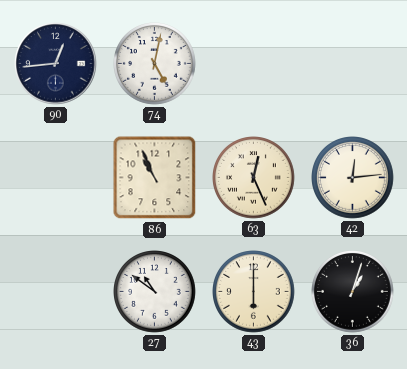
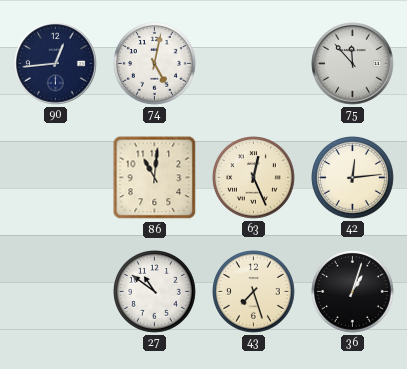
75: none -> 11:53
86: 10:56 -> 11:01
43: 6:00 -> 7:27
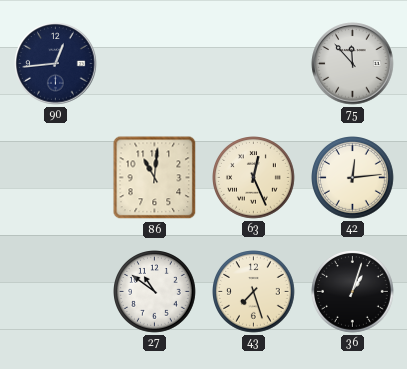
74: 5:02 -> none
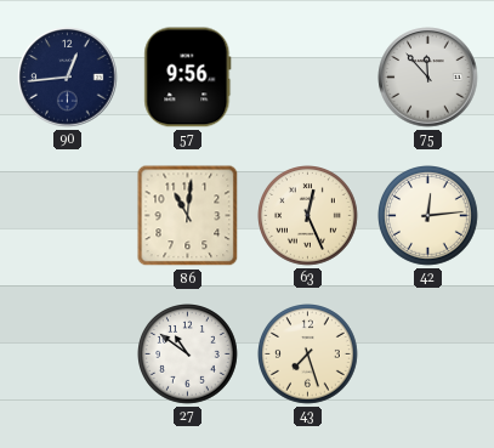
57: none -> 9:56
36: 1:03 -> none
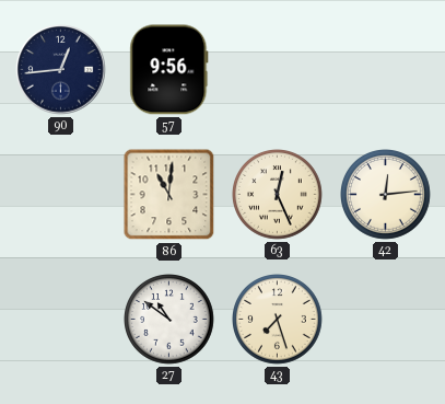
75: 11:53 -> none
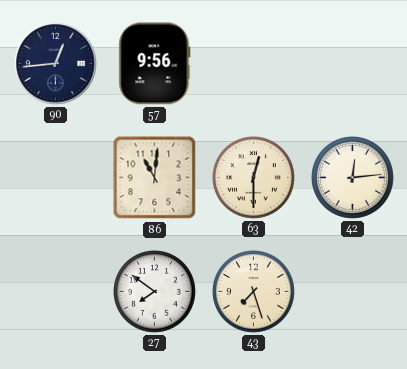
63: 12:26 -> 12:30
27: 10:51 -> 7:51
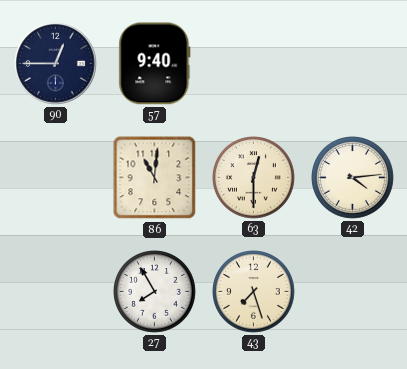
90: 12:44 -> 12:45
57: 9:56 -> 9:40
42: 12:14 -> 4:14
27: 7:51 -> 7:55
